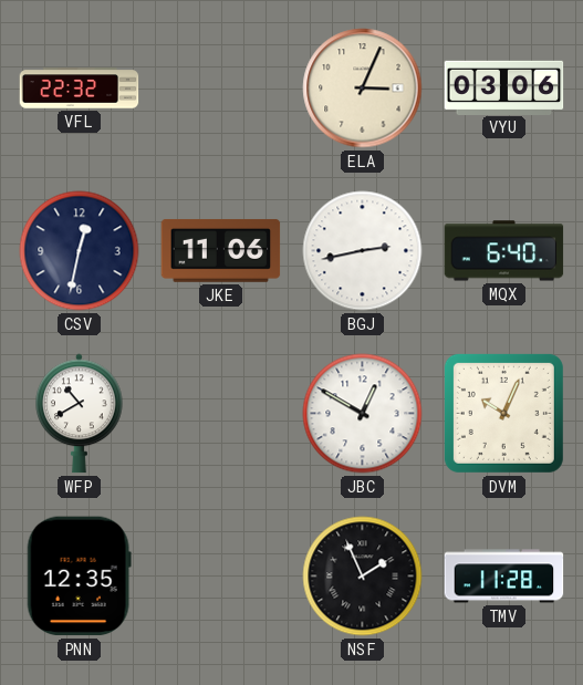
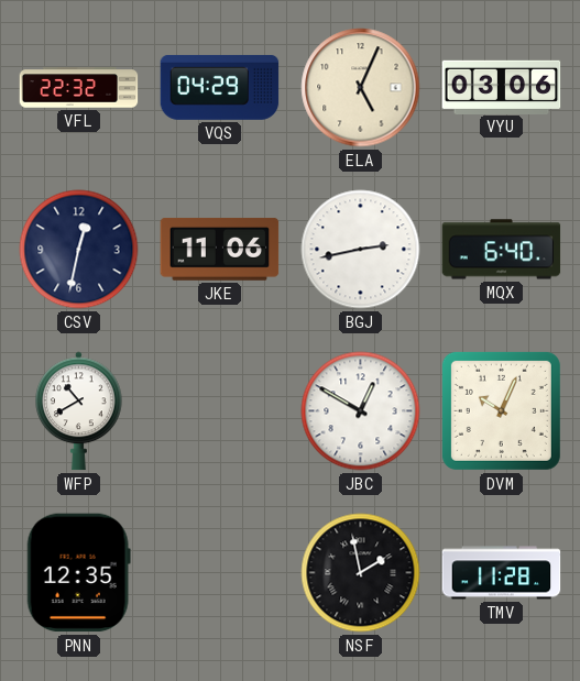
VQS: none -> 04:29
ELA: 3:04 -> 5:04
NSF: 1:56 -> 1:58
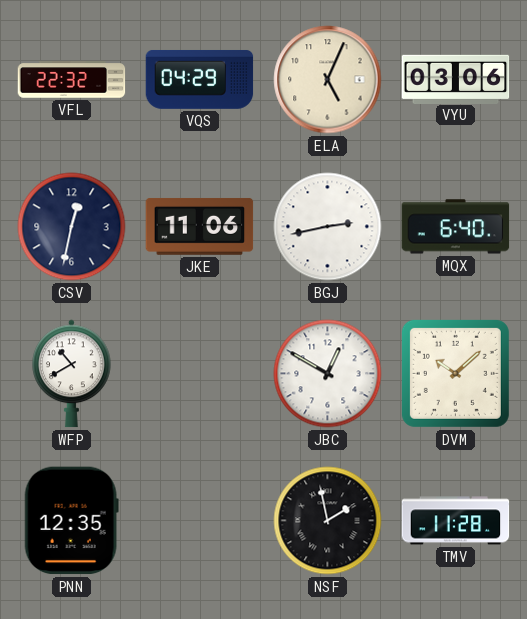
DVM: 10:04 -> 10:08
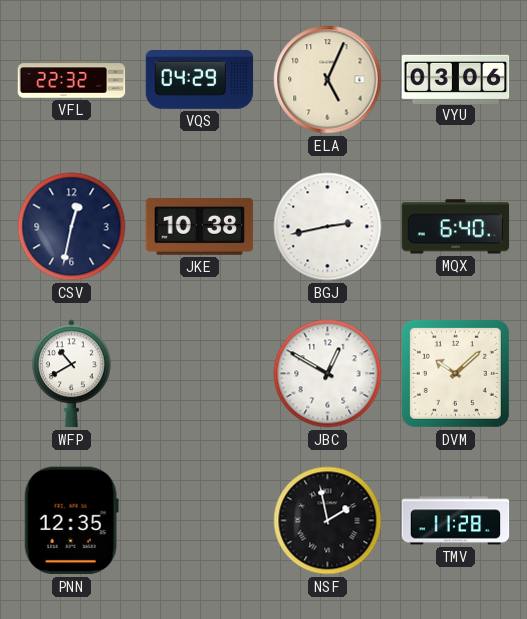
JKE: 11:06 -> 10:38
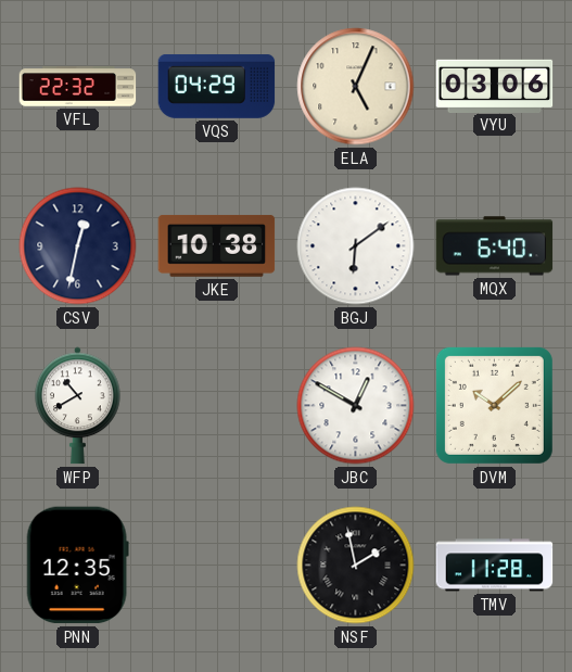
BGJ: 2:43 -> 6:09
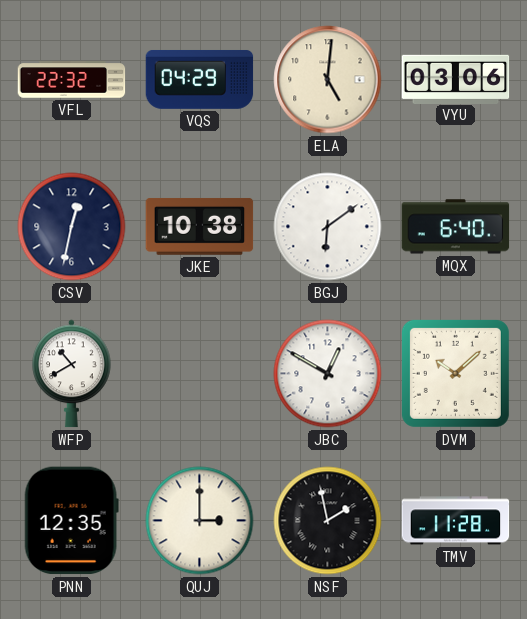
ELA: 5:04 -> 5:01
QUJ: none -> 3:00
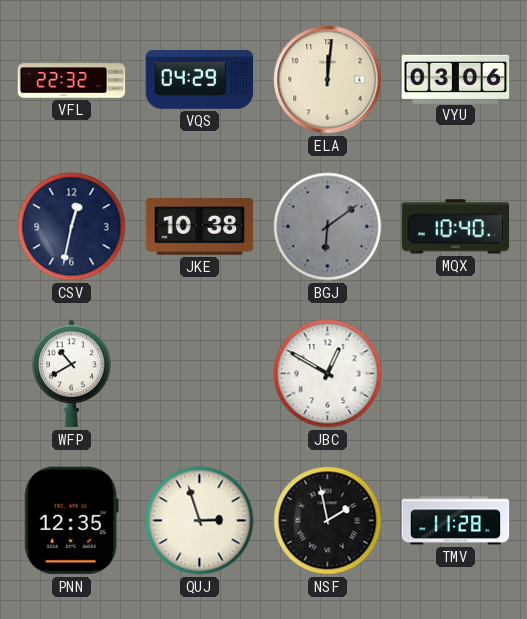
ELA: 5:01 -> 12:01
BGJ dial: white -> grey
MQX: 6:40 -> 10:40
DVM: 10:08 -> none
QUJ: 3:00 -> 2:57
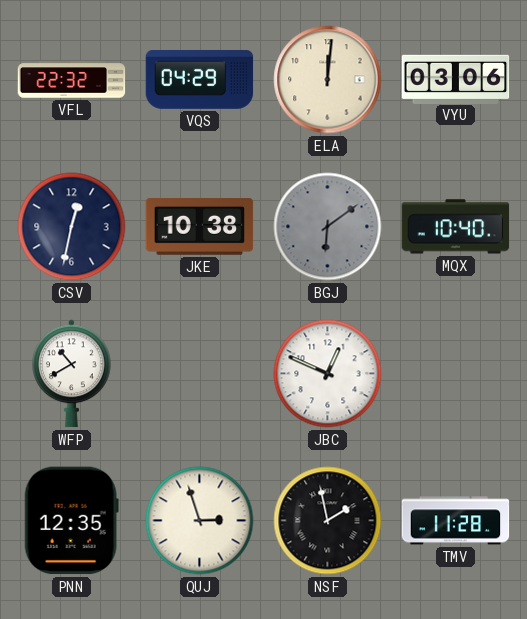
JBC: 12:50 -> 12:49
